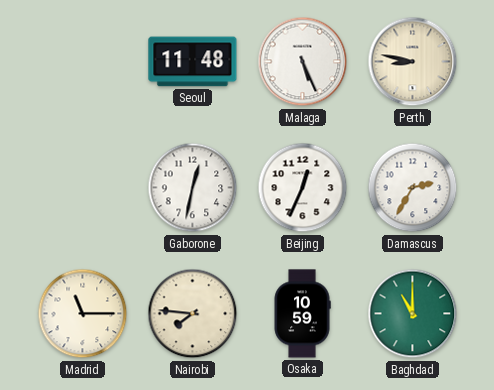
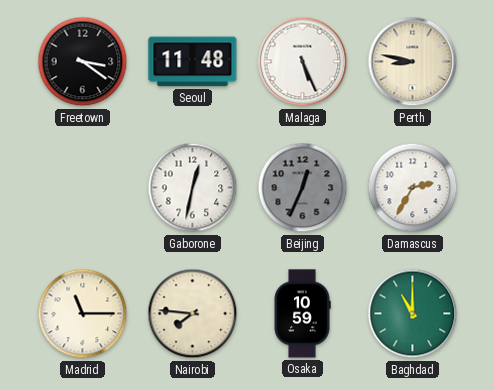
Freetown: none -> 3:21
Beijing dial: white -> grey
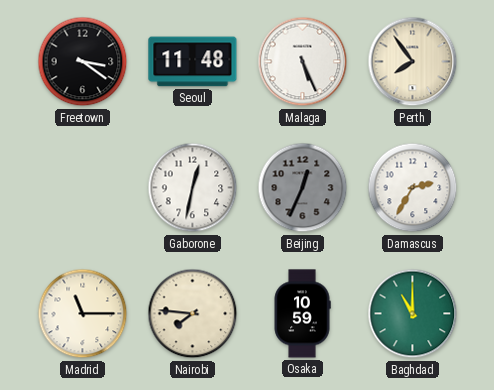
Perth: 8:47 -> 7:54
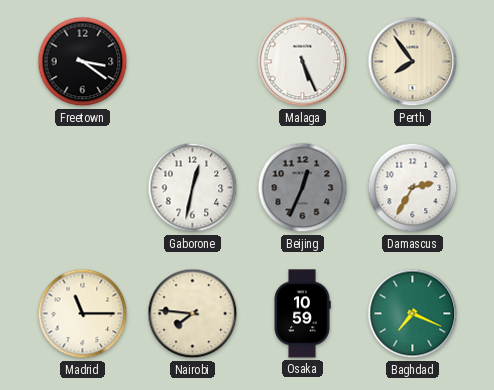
Seoul: 11:48 -> none
Baghdad: 11:00 -> 7:19
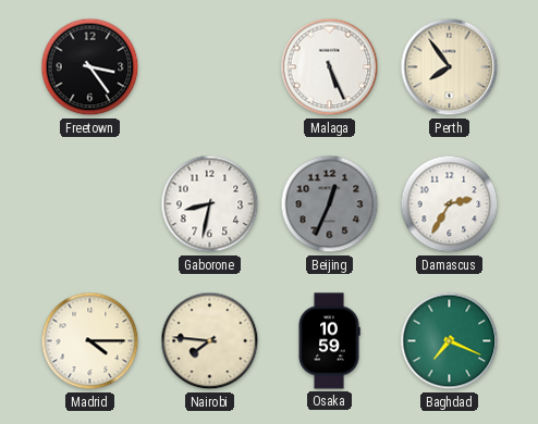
Freetown: 3:21 -> 3:24
Gaborone: 12:32 -> 8:32
Madrid: 11:15 -> 4:15
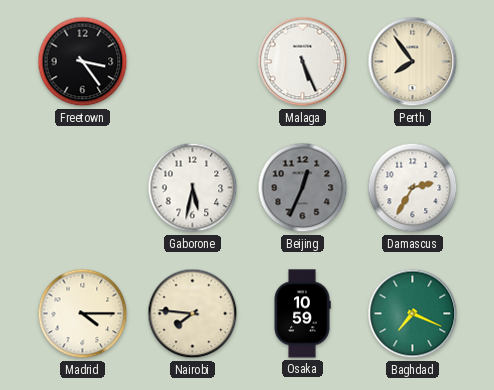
Gaborone: 8:32 -> 5:32
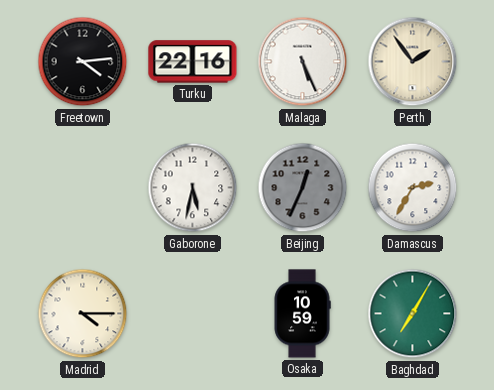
Freetown: 3:24 -> 4:14
Turku: none -> 22:16
Perth: 7:54 -> 1:54
Nairobi: 7:46 -> none
Baghdad: 7:19 -> 7:05
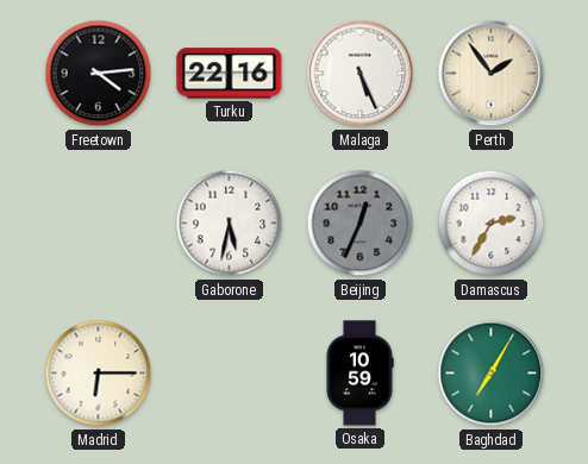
Madrid: 4:15 -> 6:15
